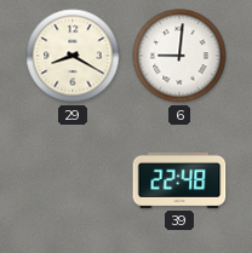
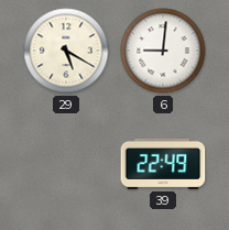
29: 8:20 -> 5:20
39: 22:48 -> 22:49
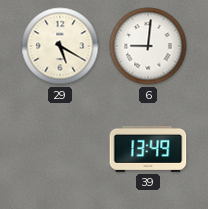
39: 22:49 -> 13:49
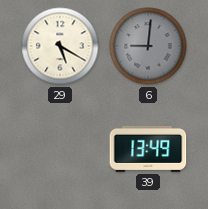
6 dial: white -> grey
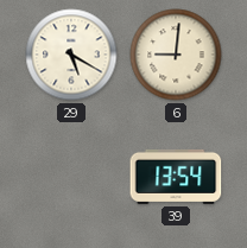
6 dial: grey -> cream
39: 13:49 -> 13:54
